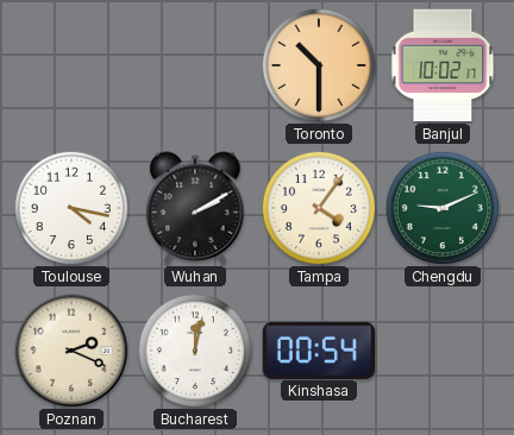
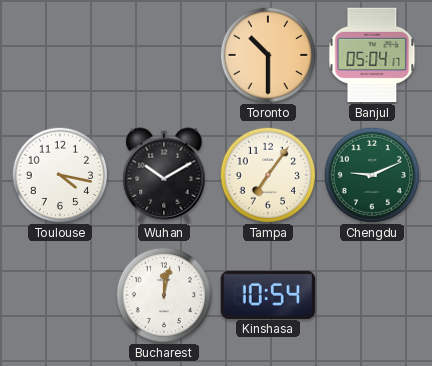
Banjul: 10:02 -> 05:04
Wuhan: 2:10 -> 10:10
Tampa: 4:06 -> 7:06
Poznan: 2:19 -> none
Kinshasa: 00:54 -> 10:54
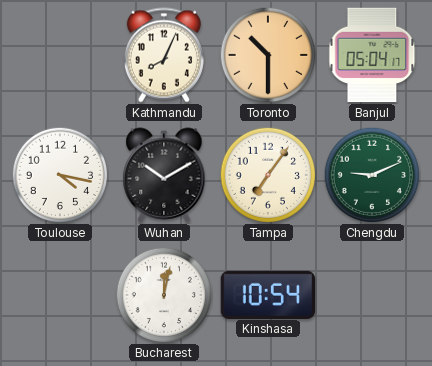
Kathmandu: none -> 8:04
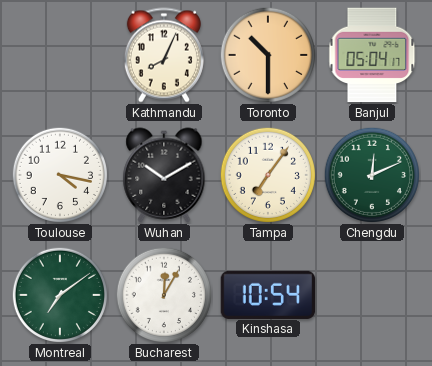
Chengdu: 9:11 -> 12:11
Montreal: none -> 7:09
Bucharest: 12:02 -> 12:05
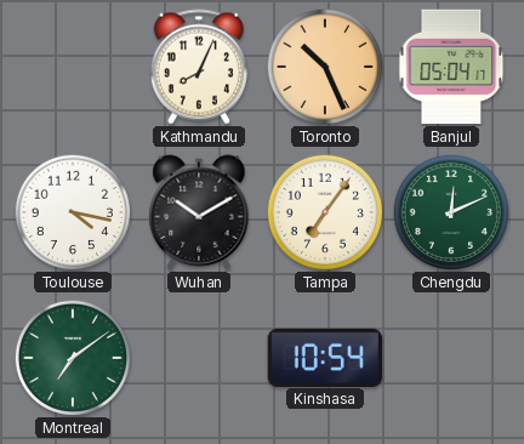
Toronto: 10:30 -> 10:26
Bucharest: 12:05 -> none
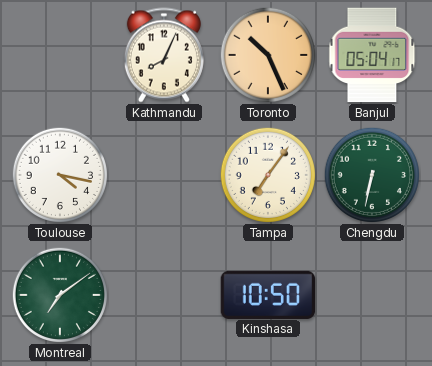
Wuhan: 10:10 -> none
Chengdu: 12:11 -> 6:32
Kinshasa: 10:54 -> 10:50
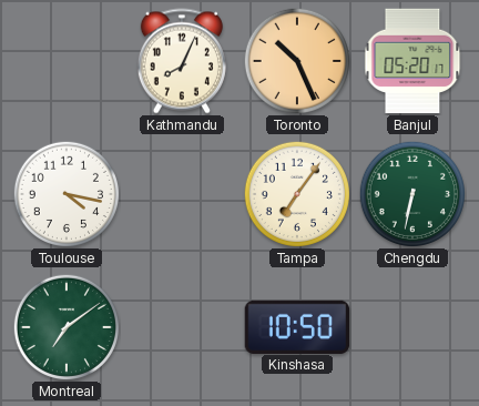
Banjul: 05:04 -> 05:20
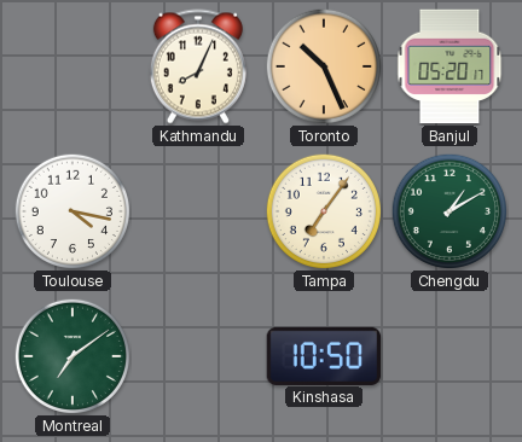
Chengdu: 6:32 -> 1:10
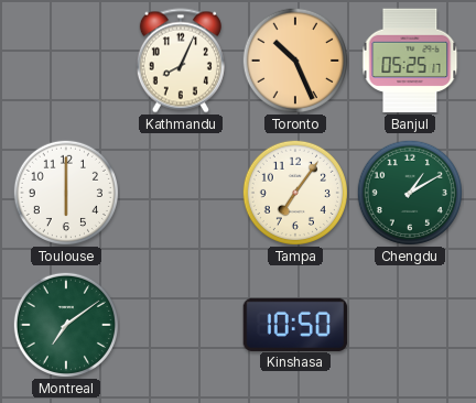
Banjul: 05:20 -> 05:25
Toulouse: 4:17 -> 6:00
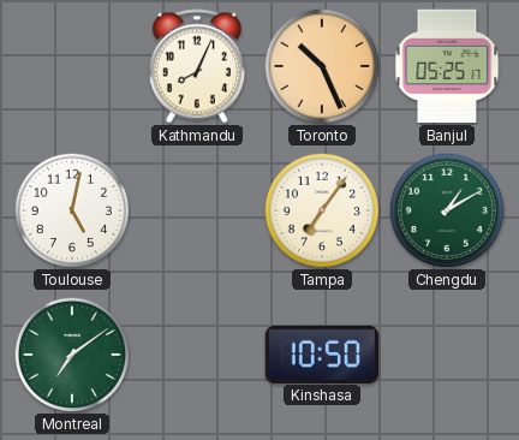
Toulouse: 6:00 -> 5:02
